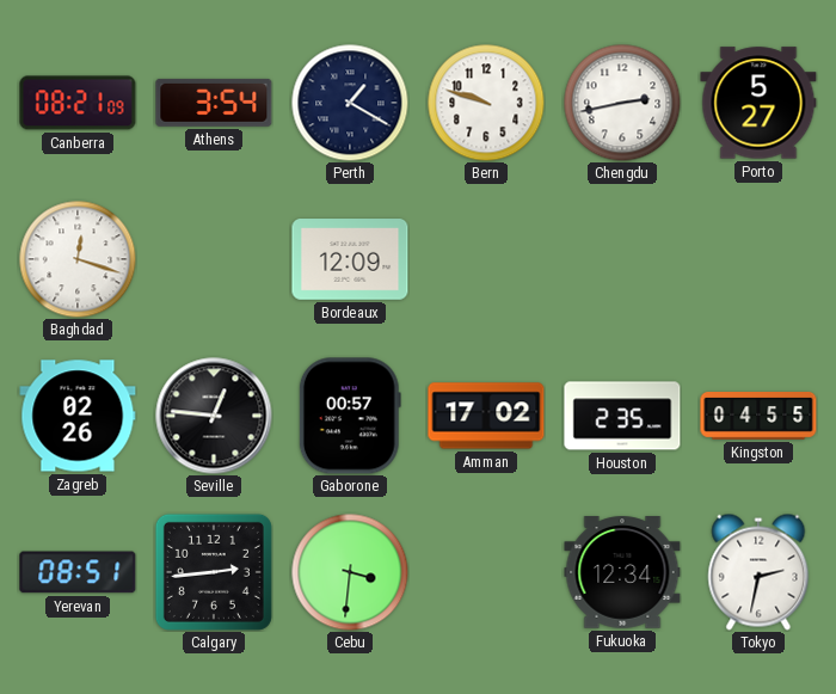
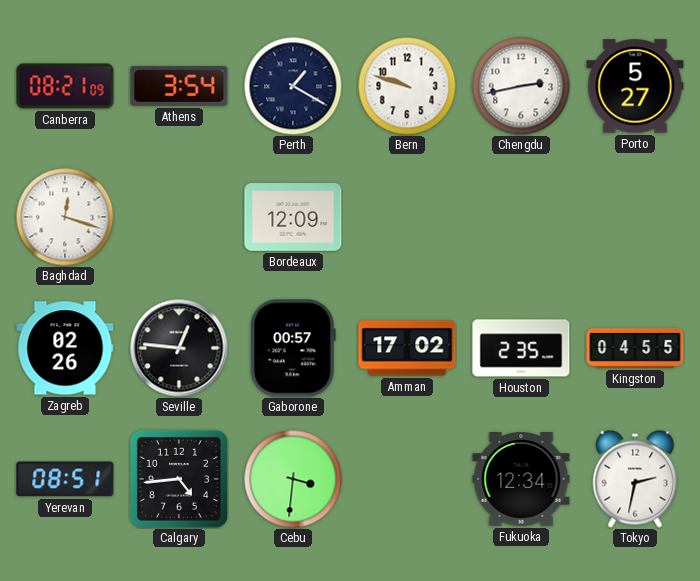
Calgary: 2:44 -> 4:44
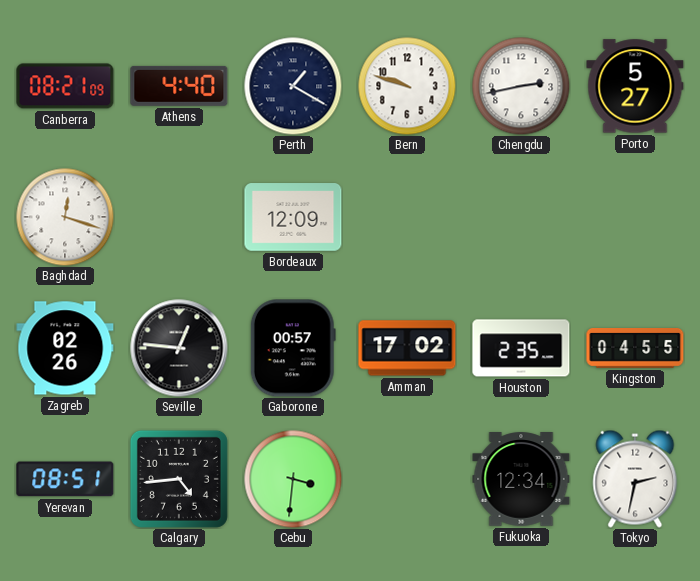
Athens: 3:54 -> 4:40
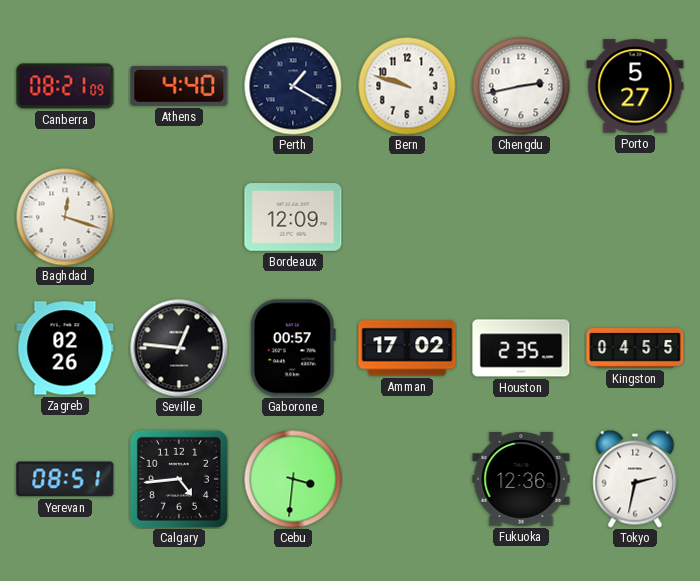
Fukuoka: 12:34 -> 12:36
